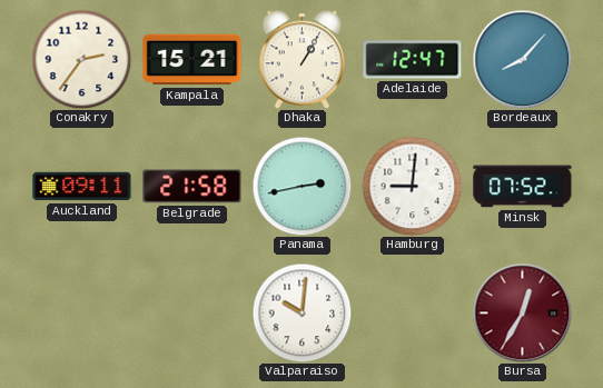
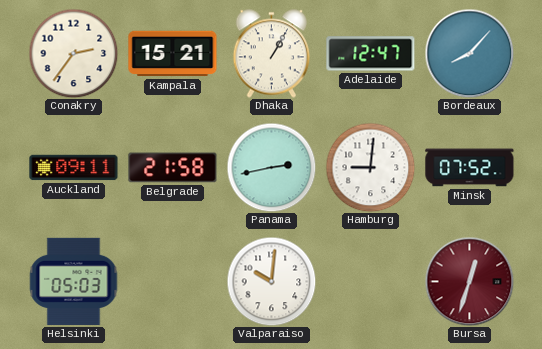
Helsinki: none -> 05:03
Bursa: 12:35 -> 12:33
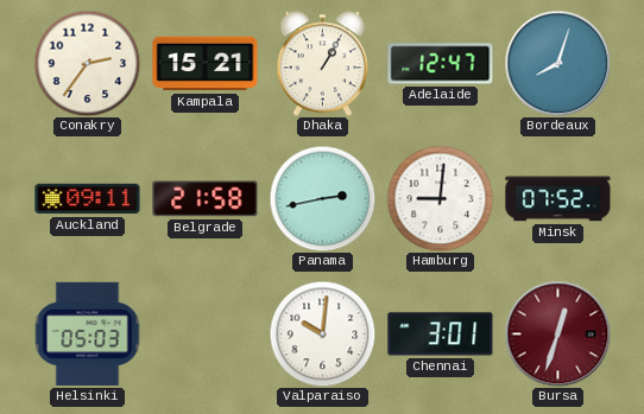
Bordeaux: 8:07 -> 8:03
Chennai: none -> 3:01
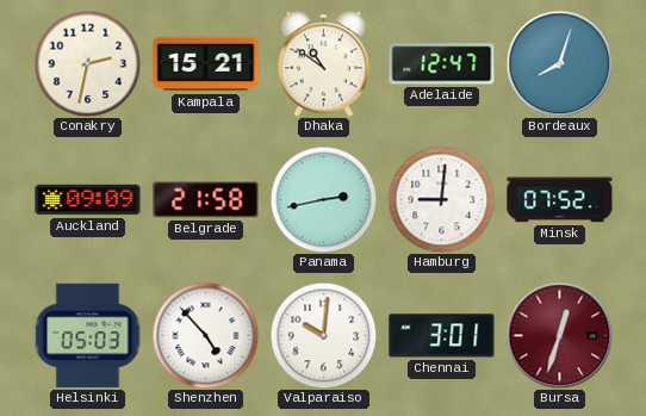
Conakry: 2:36 -> 2:32
Dhaka: 1:05 -> 10:51
Auckland: 09:11 -> 09:09
Shenzhen: none -> 4:53
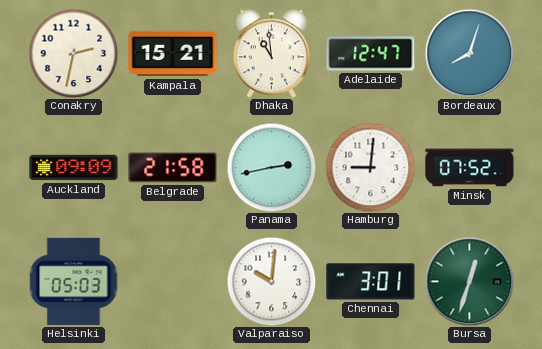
Dhaka: 10:51 -> 10:59
Shenzhen: 4:53 -> none
Bursa dial: burgundy -> green
